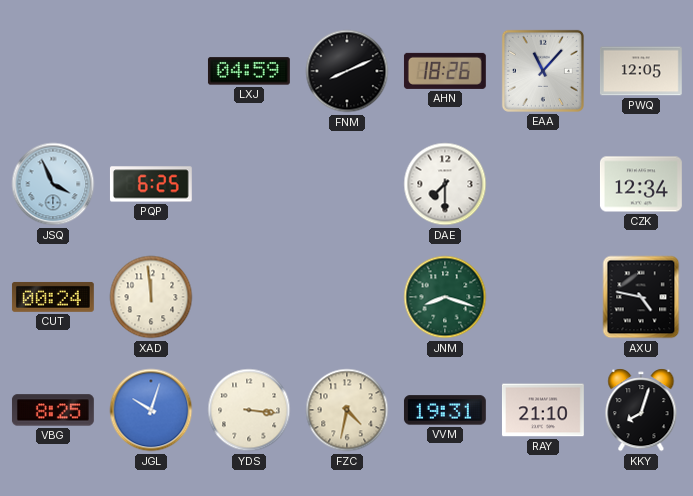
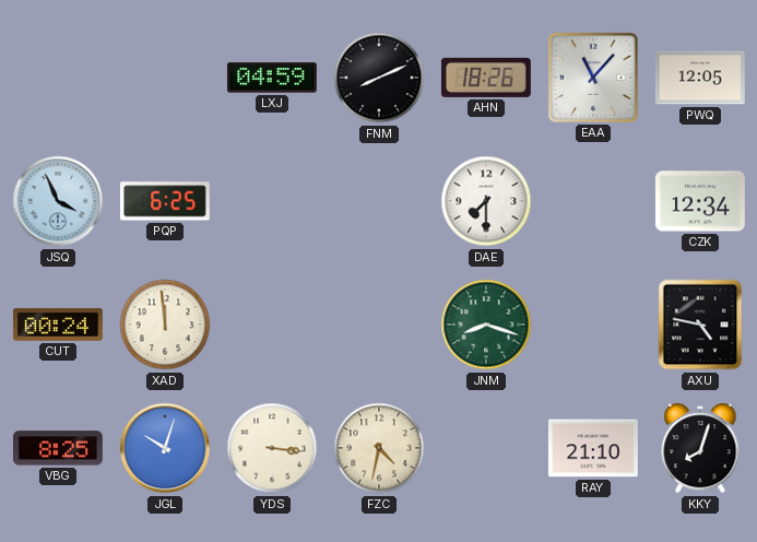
VVM: 19:31 -> none
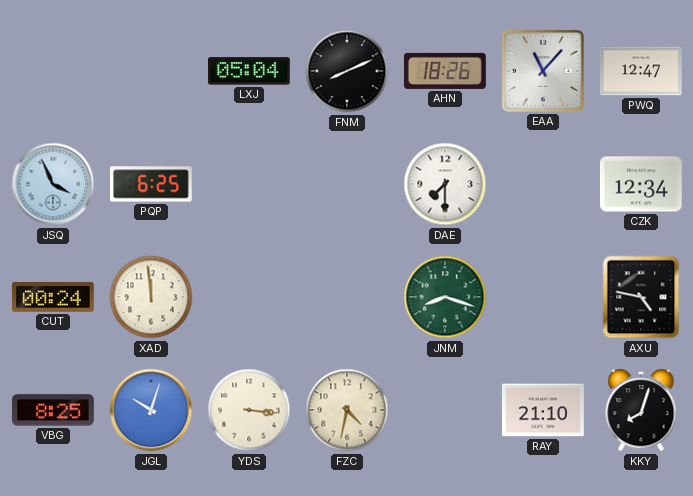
LXJ: 04:59 -> 05:04
PWQ: 12:05 -> 12:47
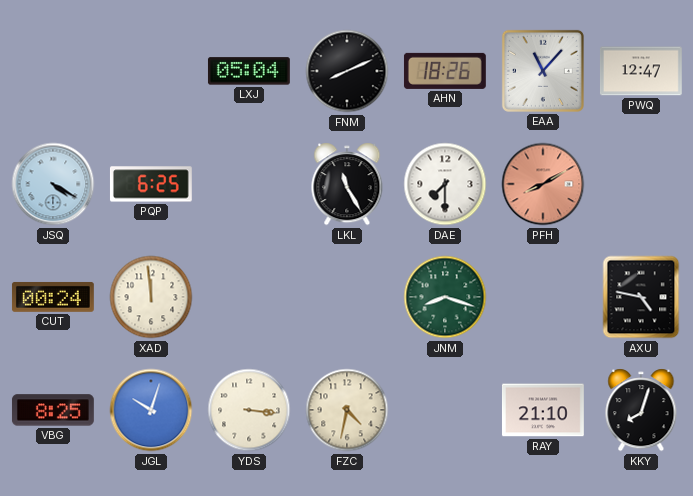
JSQ: 3:56 -> 4:20
LKL: none -> 11:25
PFH: none -> 8:10
CZK: 12:34 -> none
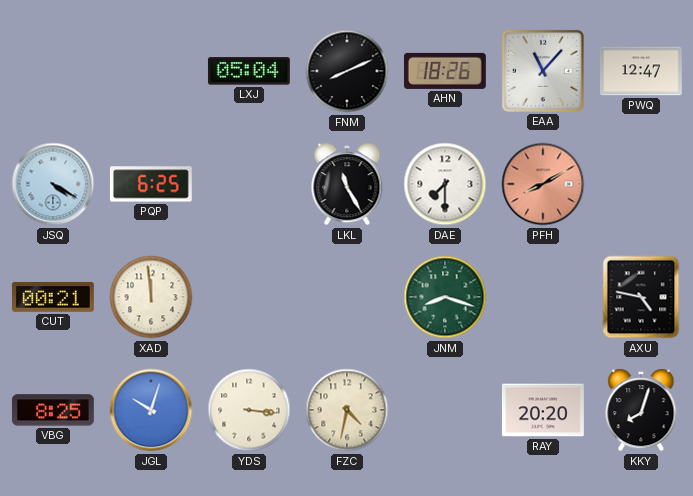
CUT: 00:24 -> 00:21
RAY: 21:10 -> 20:20
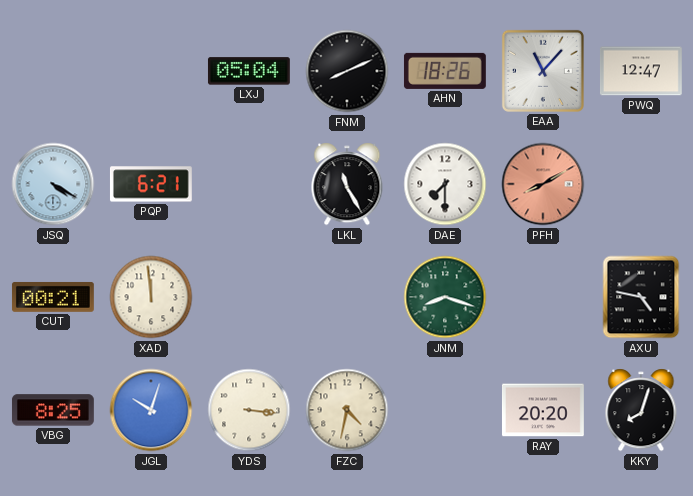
PQP: 6:25 -> 6:21
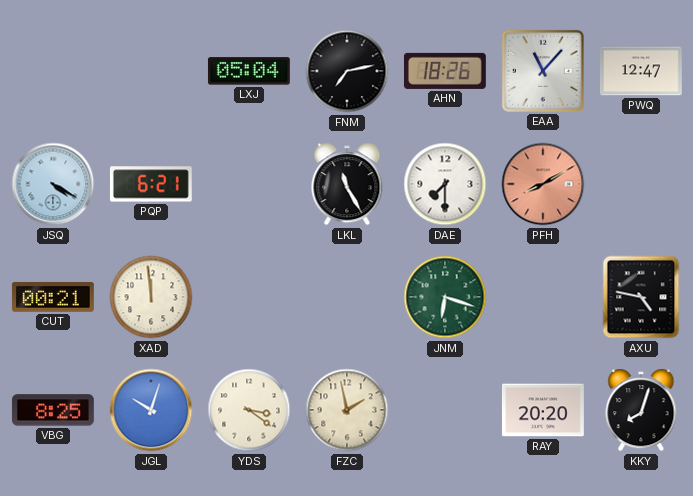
FNM: 8:11 -> 7:13
JNM: 8:18 -> 6:18
YDS: 3:16 -> 3:21
FZC: 4:32 -> 1:58
